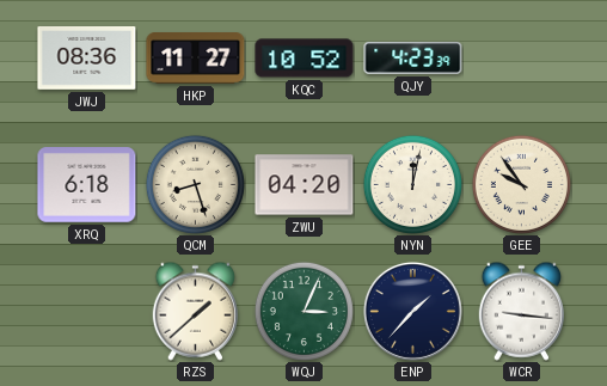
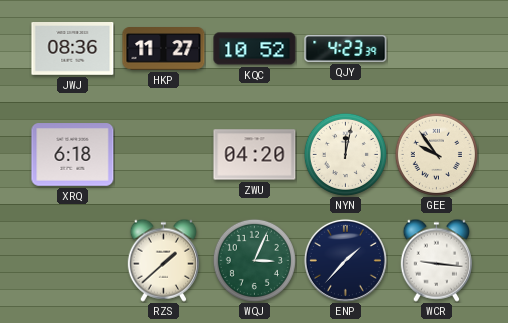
QCM: 8:27 -> none
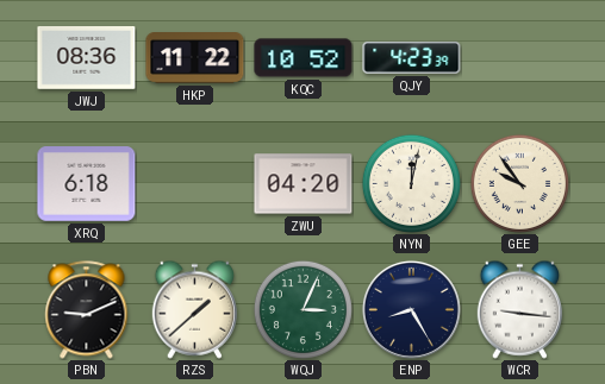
HKP: 11:27 -> 11:22
PBN: none -> 9:11
ENP: 1:37 -> 8:25
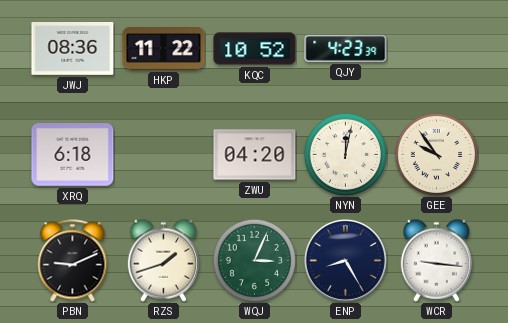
RZS: 1:38 -> 1:42
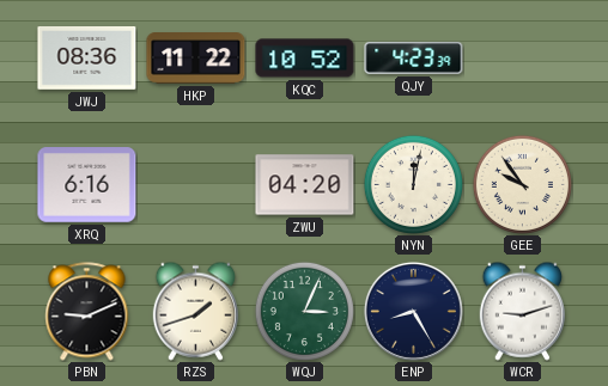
XRQ: 6:18 -> 6:16
WCR: 9:16 -> 9:12
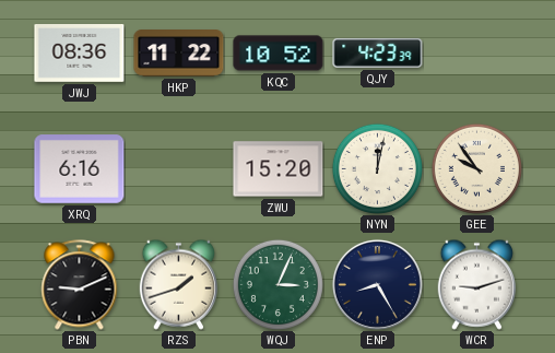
ZWU: 04:20 -> 15:20
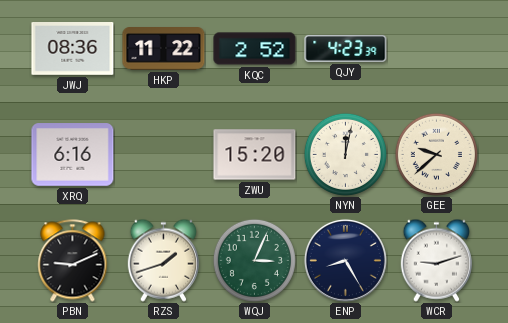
KQC: 10:52 -> 2:52
GEE: 9:54 -> 9:38
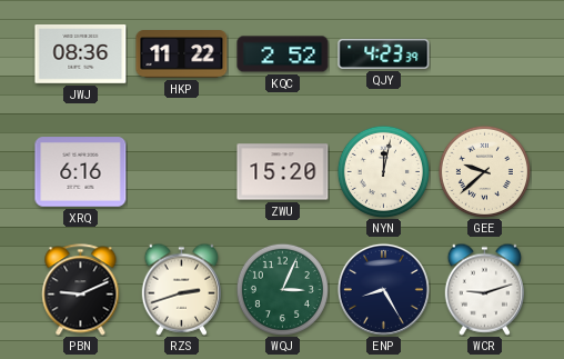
RZS: 1:42 -> 2:42
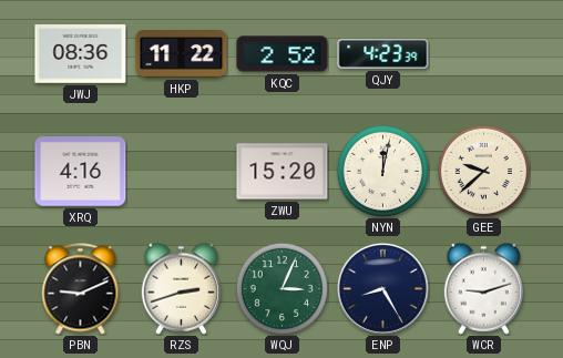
XRQ: 6:16 -> 4:16
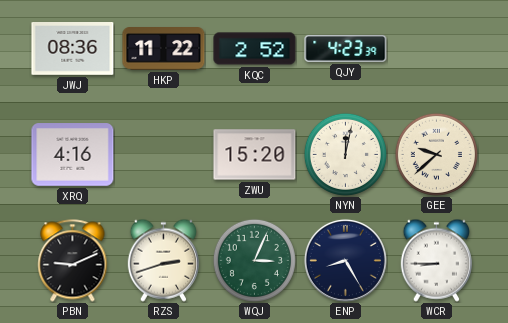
WCR: 9:12 -> 8:45
